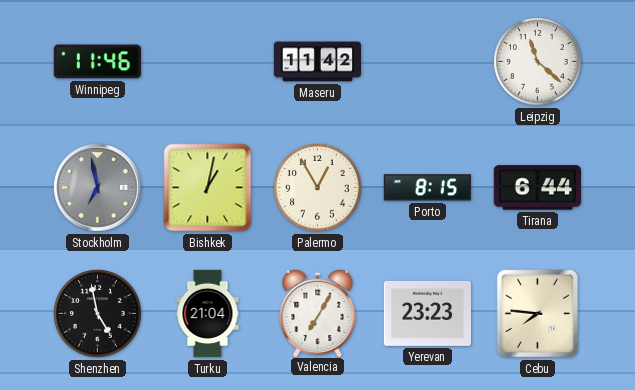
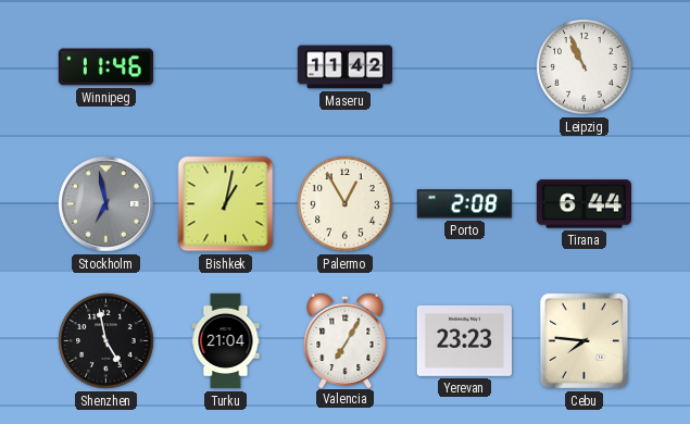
Leipzig: 11:22 -> 10:56
Porto: 8:15 -> 2:08
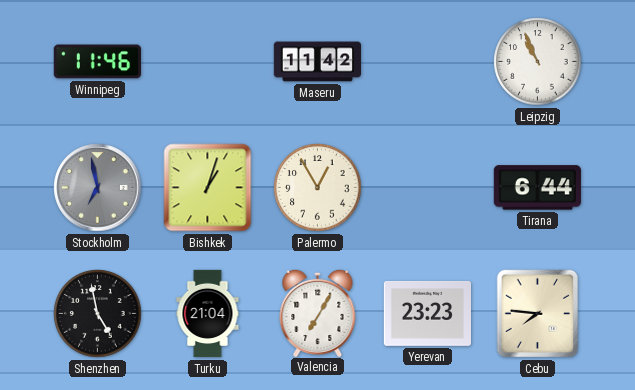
Bishkek: 1:02 -> 1:03
Porto: 2:08 -> none
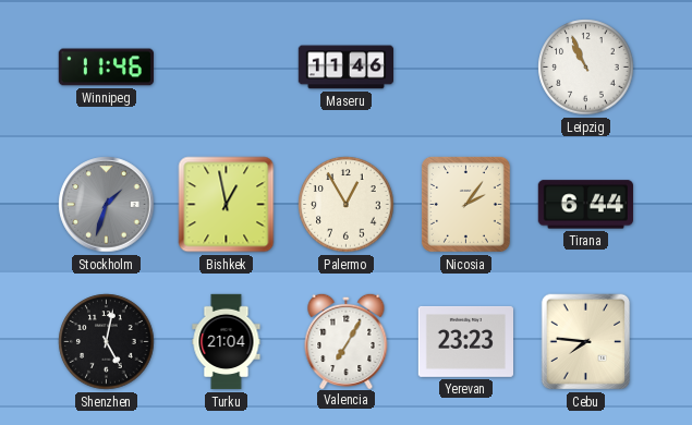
Maseru: 11:42 -> 11:46
Stockholm: 6:58 -> 1:33
Bishkek: 1:03 -> 12:58
Nicosia: none -> 2:06
Shenzhen: 4:58 -> 5:02
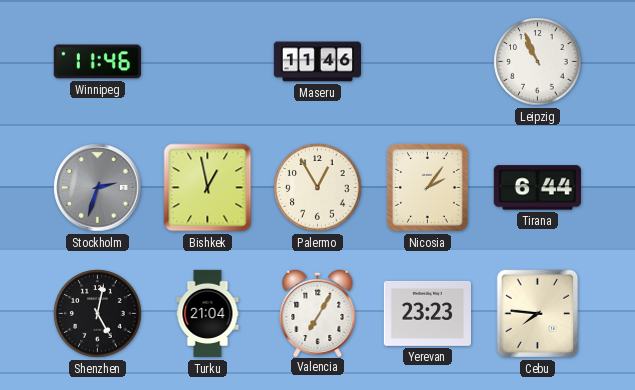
Stockholm: 1:33 -> 2:33
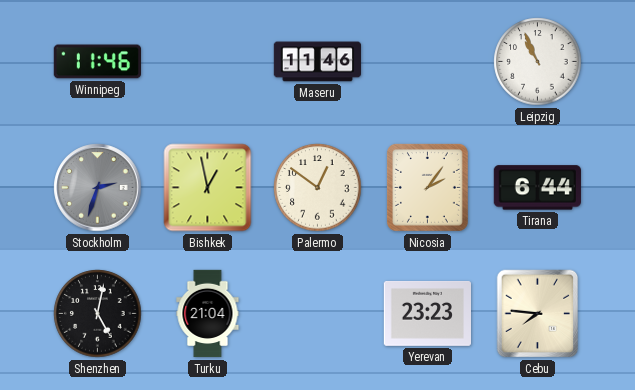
Palermo: 12:55 -> 12:51
Valencia: 7:05 -> none
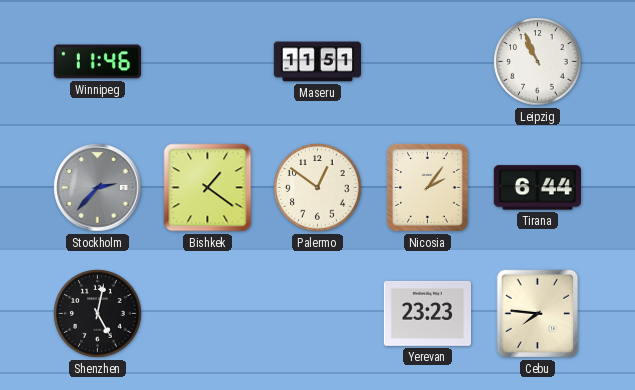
Maseru: 11:46 -> 11:51
Stockholm: 2:33 -> 2:37
Bishkek: 12:58 -> 1:21
Turku: 21:04 -> none
